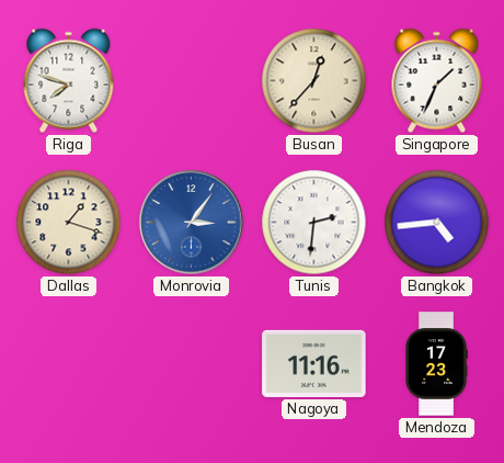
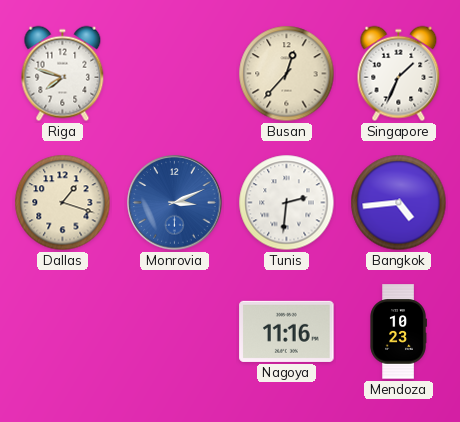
Monrovia: 3:06 -> 3:11
Mendoza: 17:23 -> 10:23
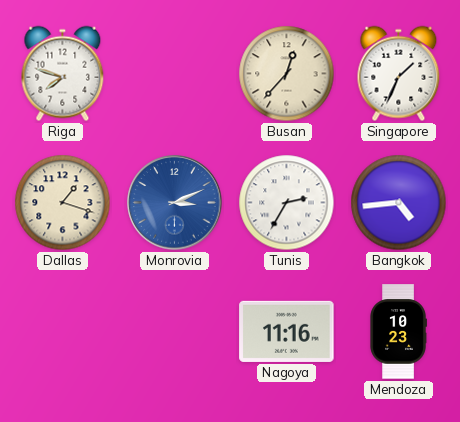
Tunis: 2:31 -> 2:35
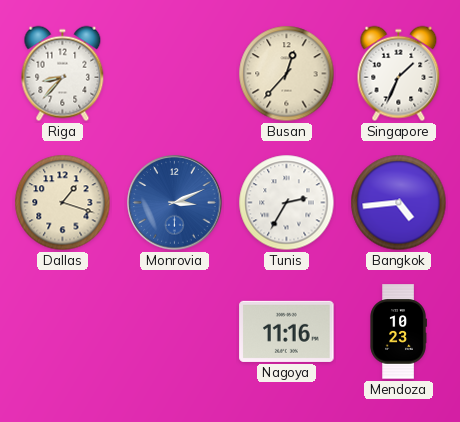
Riga: 7:48 -> 8:37
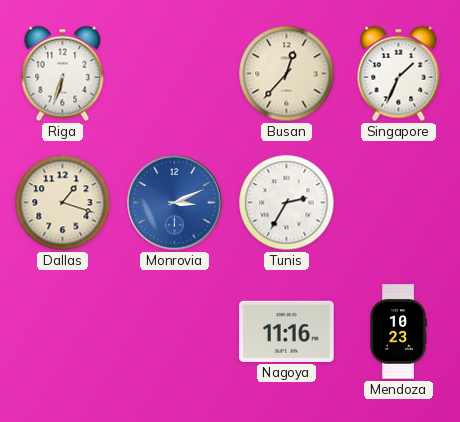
Riga: 8:37 -> 6:33
Bangkok: 4:44 -> none
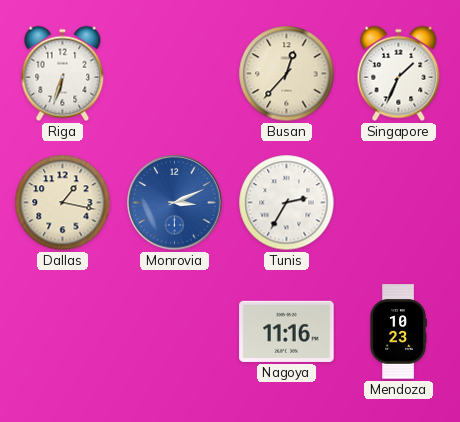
Dallas: 1:18 -> 1:17
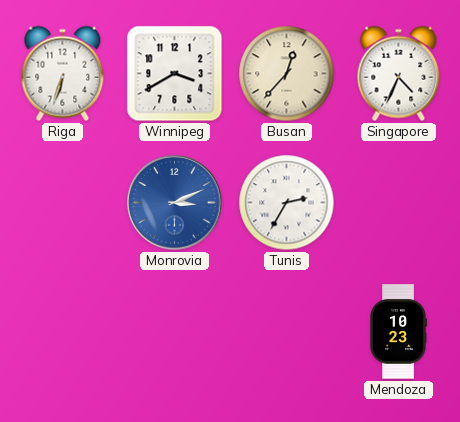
Winnipeg: none -> 3:40
Singapore: 1:34 -> 4:34
Dallas: 1:17 -> none
Nagoya: 11:16 -> none
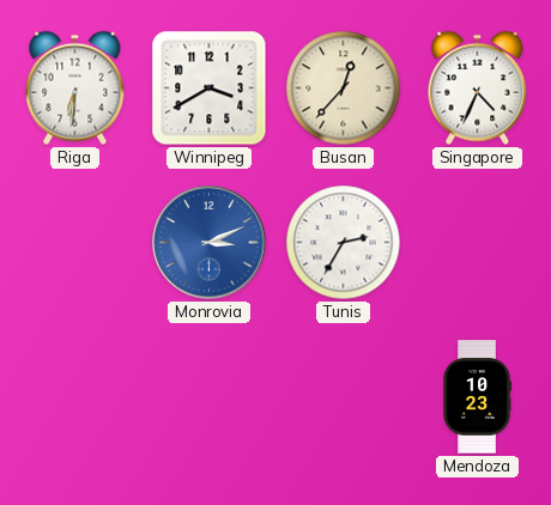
Riga: 6:33 -> 6:31
